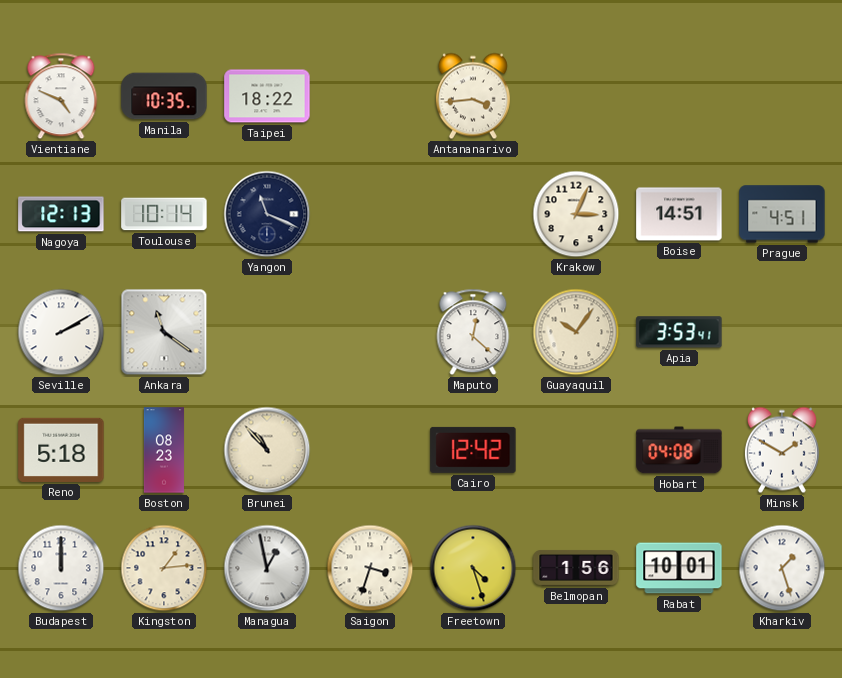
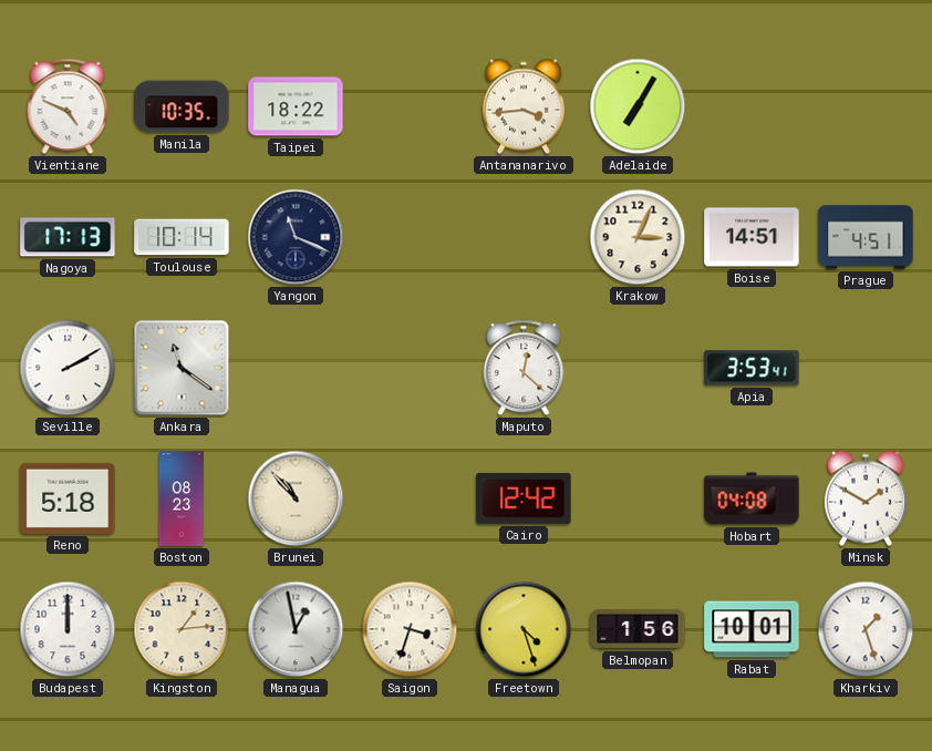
Adelaide: none -> 7:05
Nagoya: 12:13 -> 17:13
Guayaquil: 10:06 -> none
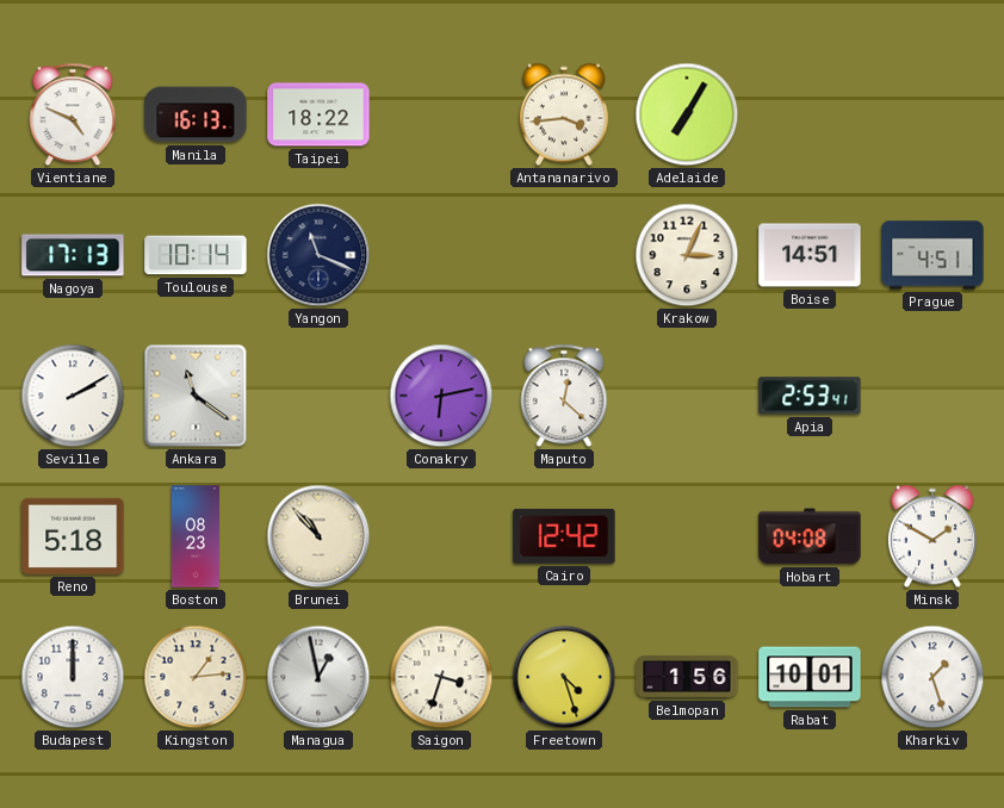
Manila: 10:35 -> 16:13
Conakry: none -> 6:13
Apia: 3:53 -> 2:53
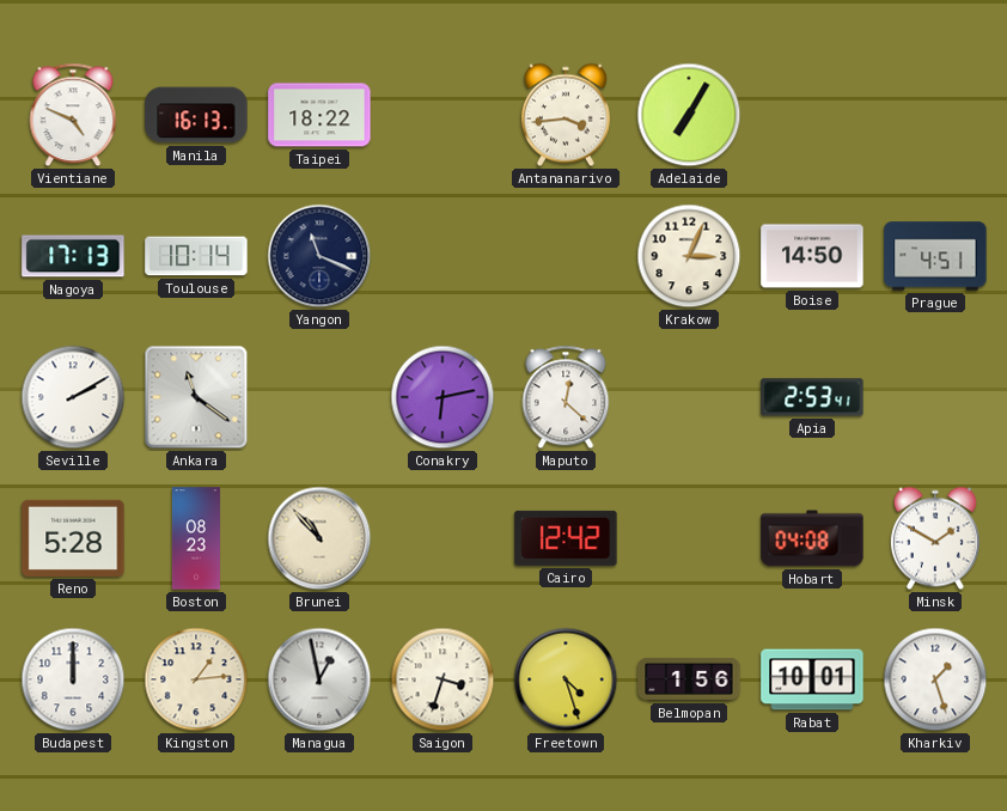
Boise: 14:51 -> 14:50
Reno: 5:18 -> 5:28
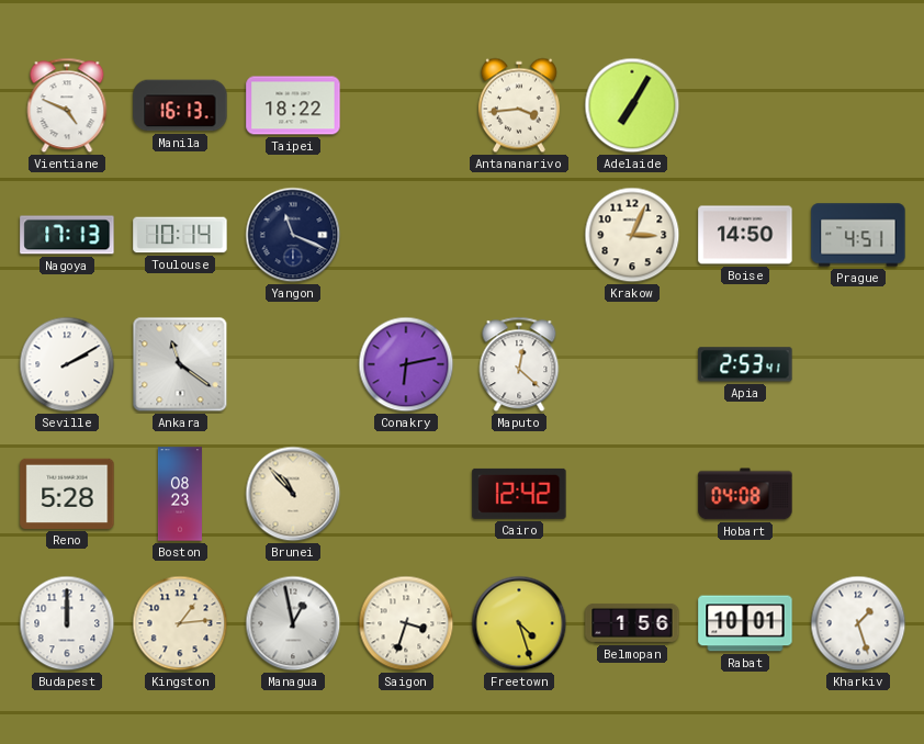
Minsk: 1:50 -> none
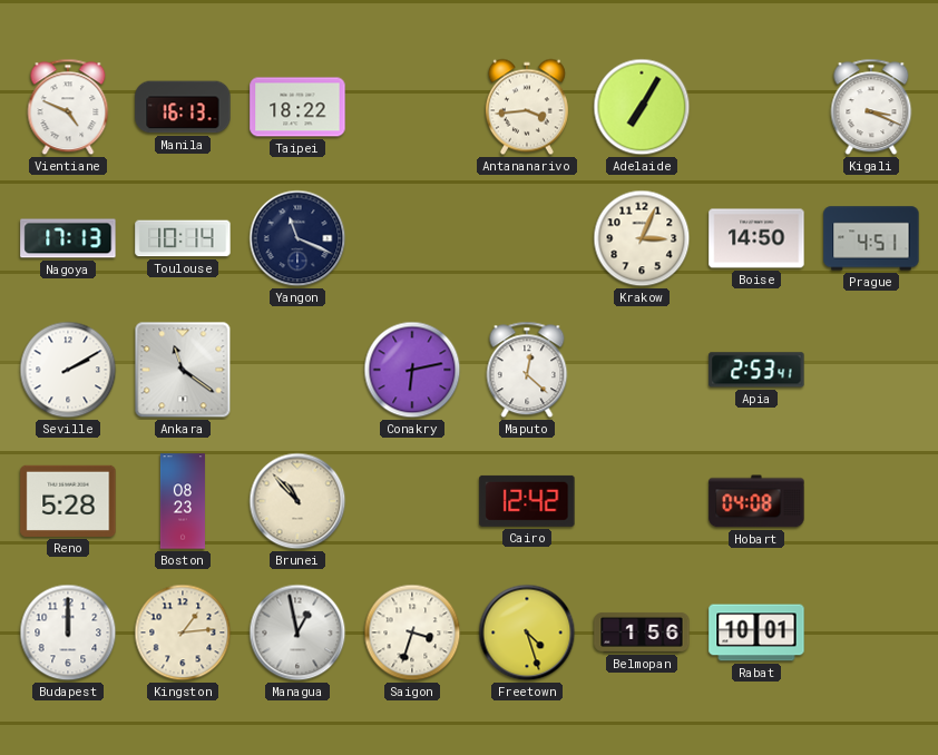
Kigali: none -> 3:19
Kharkiv: 1:27 -> none
